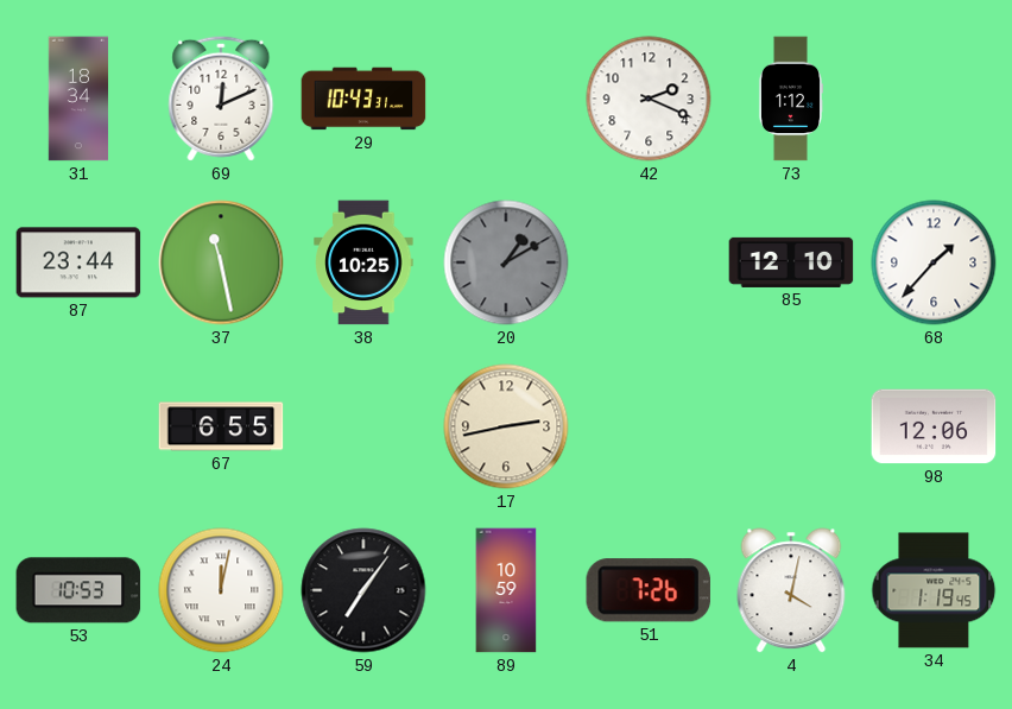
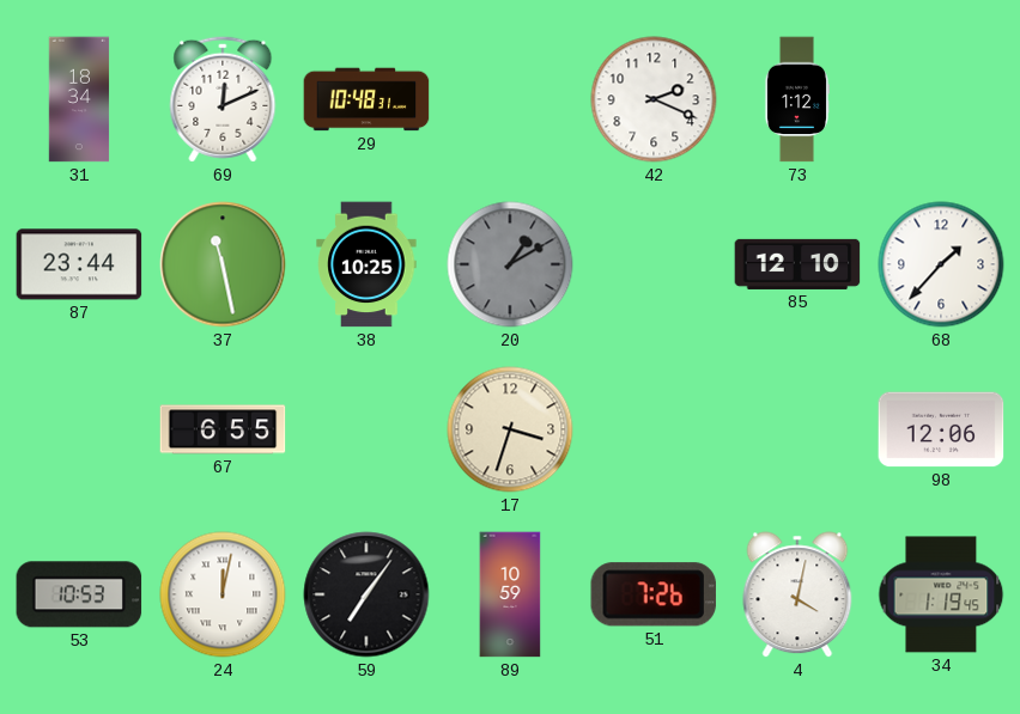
29: 10:43 -> 10:48
17: 2:43 -> 3:33
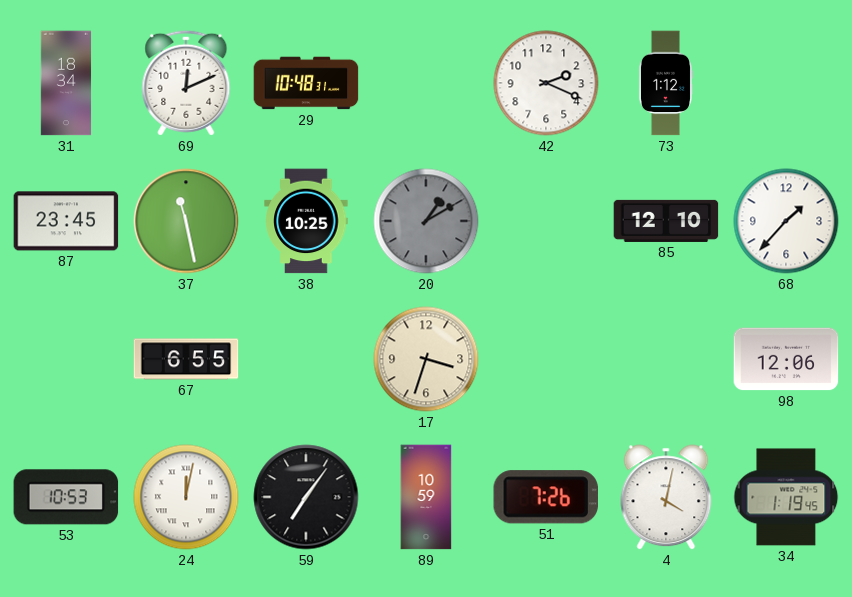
87: 23:44 -> 23:45
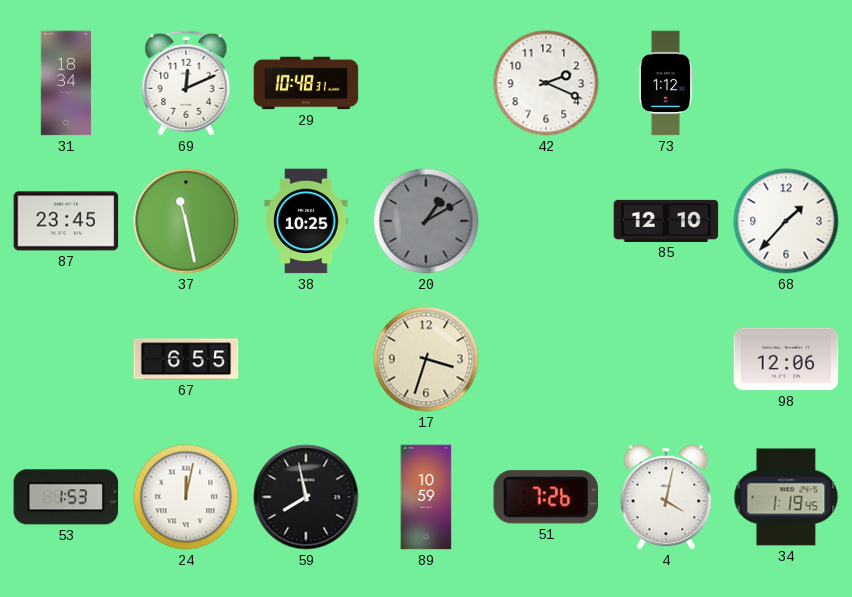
53: 10:53 -> 1:53
59: 7:06 -> 7:58
